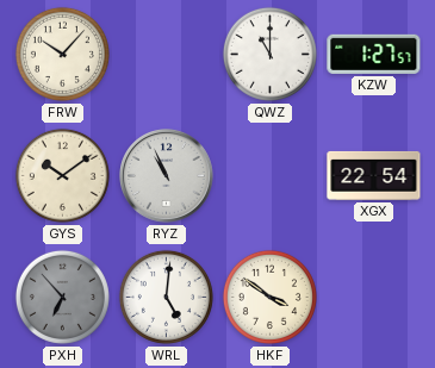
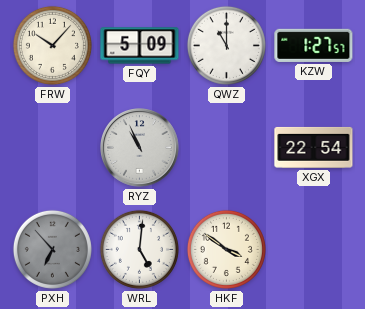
FQY: none -> 5:09
GYS: 10:09 -> none
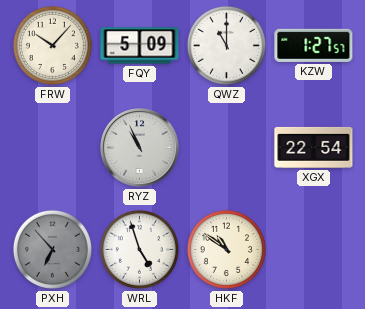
WRL: 5:01 -> 4:57
HKF: 3:51 -> 10:51
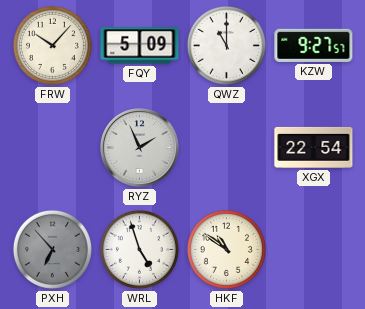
KZW: 1:27 -> 9:27
RYZ: 10:56 -> 1:56
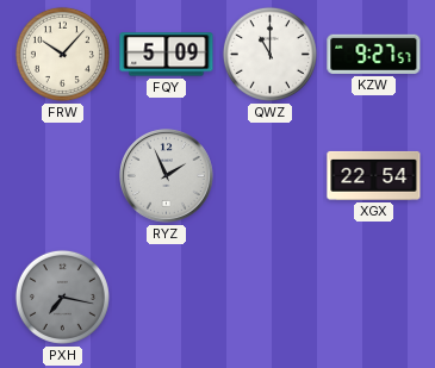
PXH: 6:53 -> 7:17
WRL: 4:57 -> none
HKF: 10:51 -> none
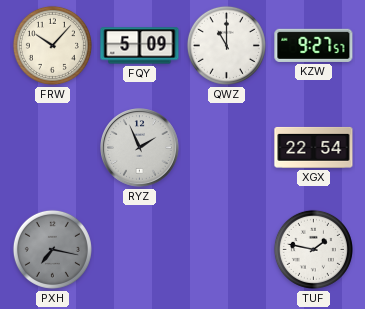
TUF: none -> 1:47
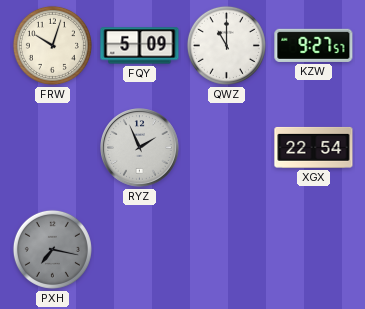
FRW: 10:07 -> 10:03
TUF: 1:47 -> none
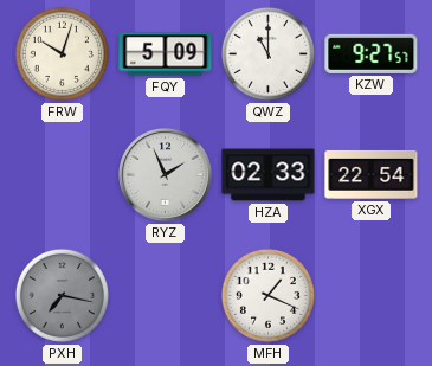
HZA: none -> 02:33
MFH: none -> 1:19
